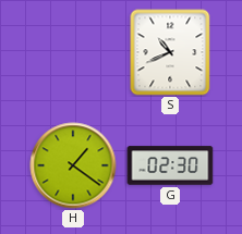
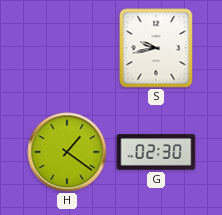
S: 10:41 -> 9:43
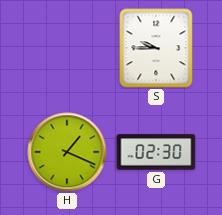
S: 9:43 -> 9:45
H: 1:21 -> 1:19
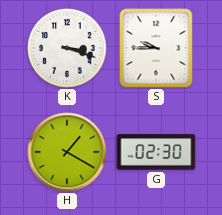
K: none -> 3:18
H: 1:19 -> 1:20
